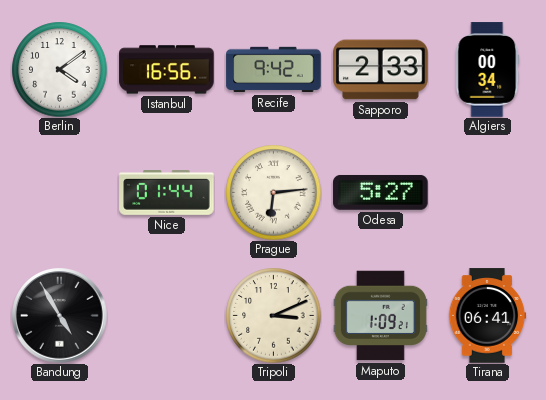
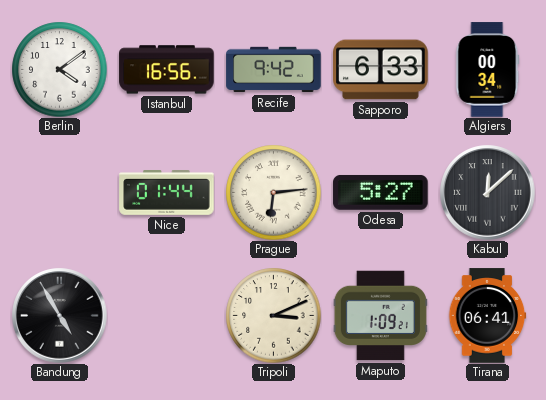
Sapporo: 2:33 -> 6:33
Kabul: none -> 12:08
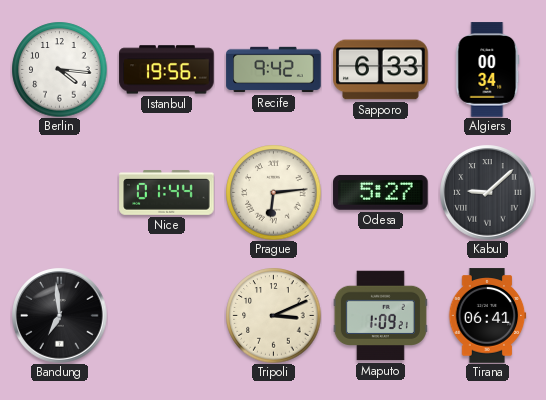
Berlin: 4:09 -> 4:16
Istanbul: 16:56 -> 19:56
Kabul: 12:08 -> 9:08
Bandung: 4:55 -> 6:59
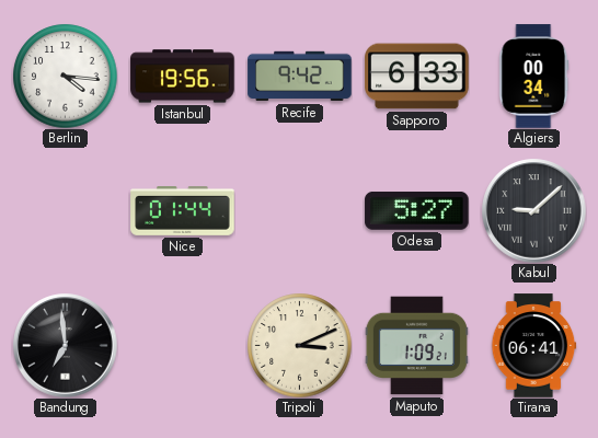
Prague: 6:14 -> none
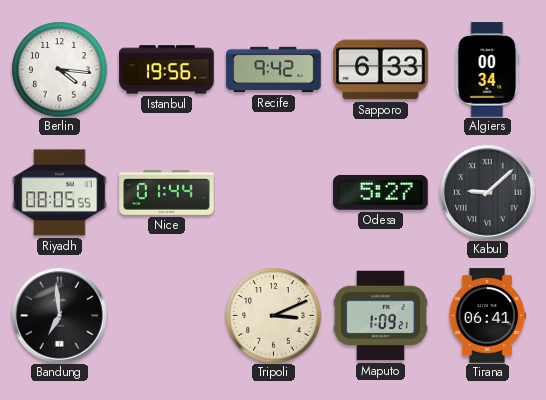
Riyadh: none -> 08:05
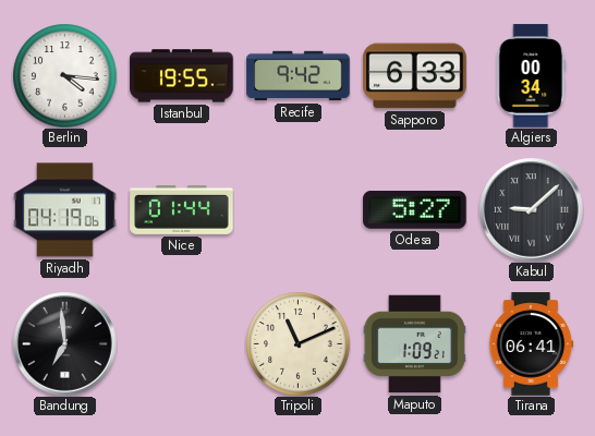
Istanbul: 19:56 -> 19:55
Riyadh: 08:05 -> 04:19
Tripoli: 3:11 -> 11:11
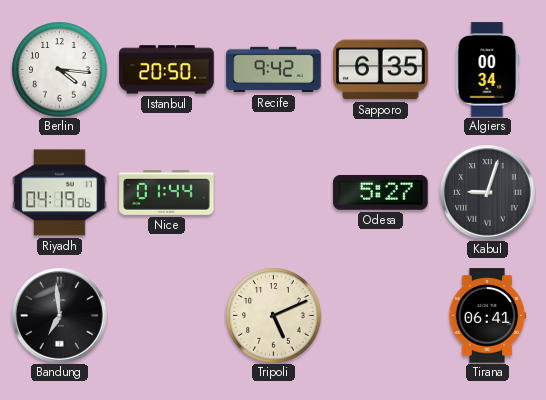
Istanbul: 19:55 -> 20:50
Sapporo: 6:33 -> 6:35
Kabul: 9:08 -> 9:03
Tripoli: 11:11 -> 5:11
Maputo: 1:09 -> none
